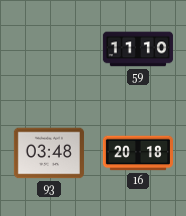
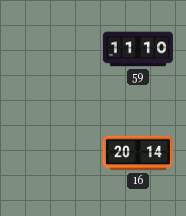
93: 03:48 -> none
16: 20:18 -> 20:14
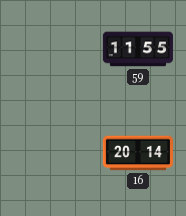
59: 11:10 -> 11:55
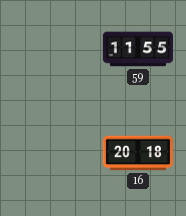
16: 20:14 -> 20:18
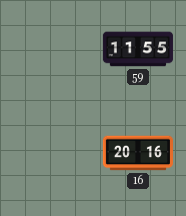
16: 20:18 -> 20:16
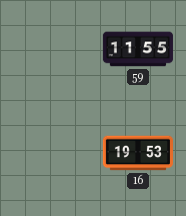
16: 20:16 -> 19:53
